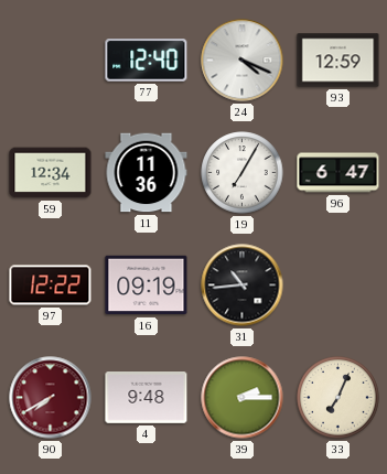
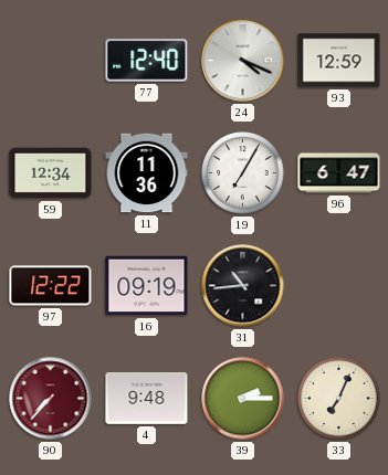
90: 7:40 -> 7:37
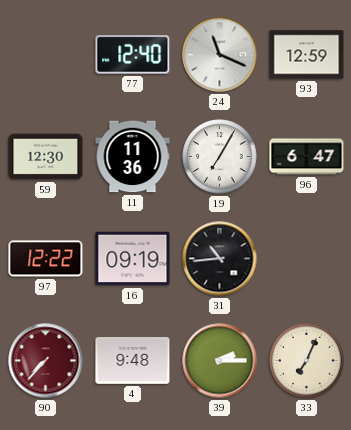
24: 4:19 -> 11:19
59: 12:34 -> 12:30
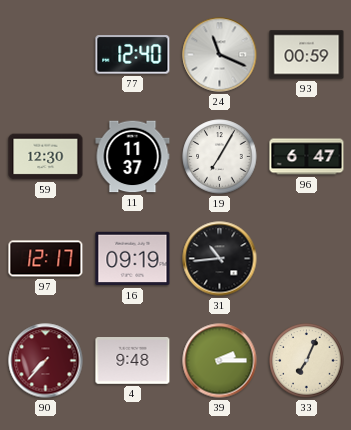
93: 12:59 -> 00:59
11: 11:36 -> 11:37
97: 12:22 -> 12:17
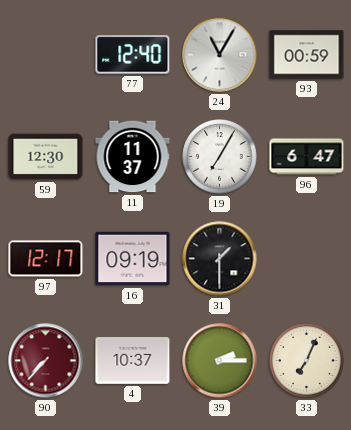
24: 11:19 -> 11:05
31: 10:44 -> 1:30
4: 9:48 -> 10:37
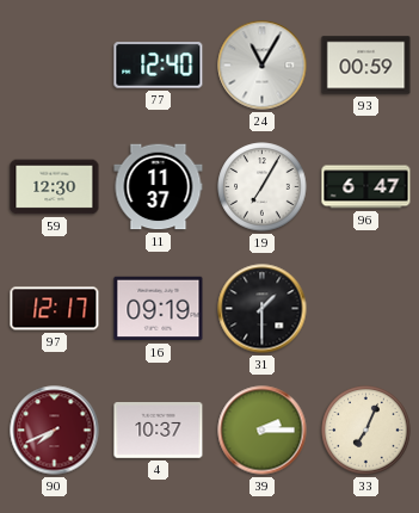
90: 7:37 -> 7:41
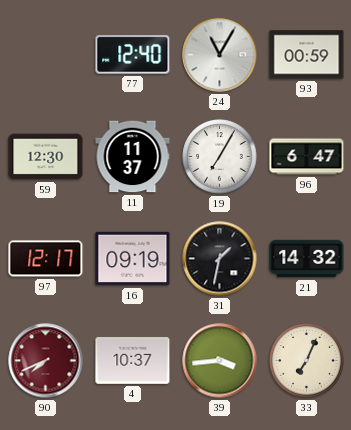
31: 1:30 -> 1:32
21: none -> 14:32
39: 2:15 -> 3:44
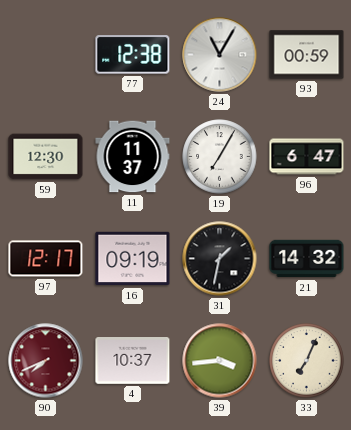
77: 12:40 -> 12:38
